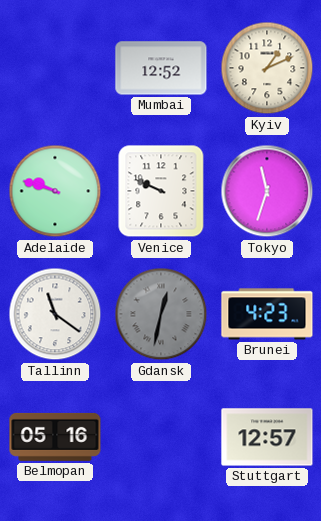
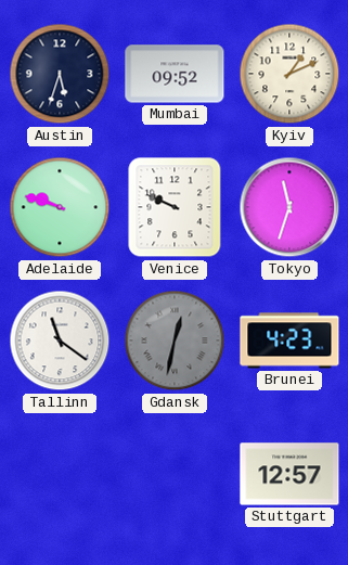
Austin: none -> 5:33
Mumbai: 12:52 -> 09:52
Belmopan: 05:16 -> none
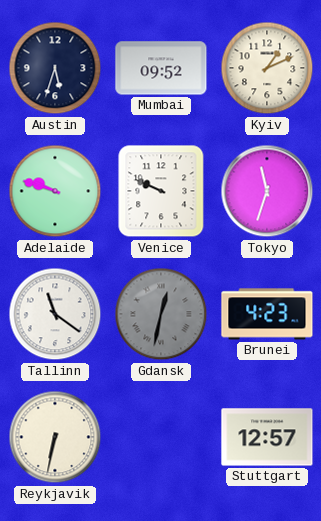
Reykjavik: none -> 6:32
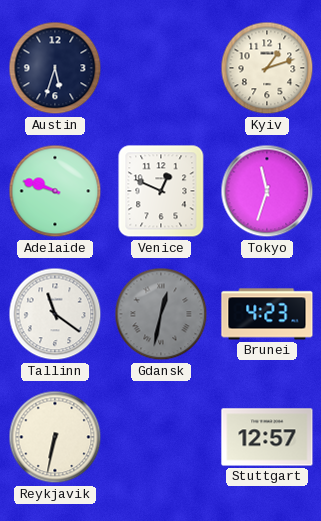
Mumbai: 09:52 -> none
Kyiv: 1:11 -> 1:12
Venice: 9:49 -> 12:49
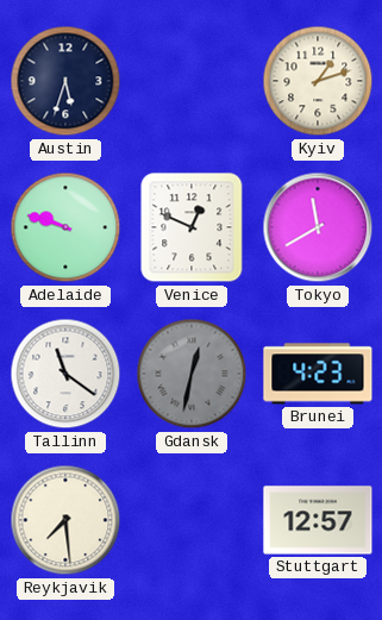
Tokyo: 11:33 -> 11:40
Reykjavik: 6:32 -> 7:29
